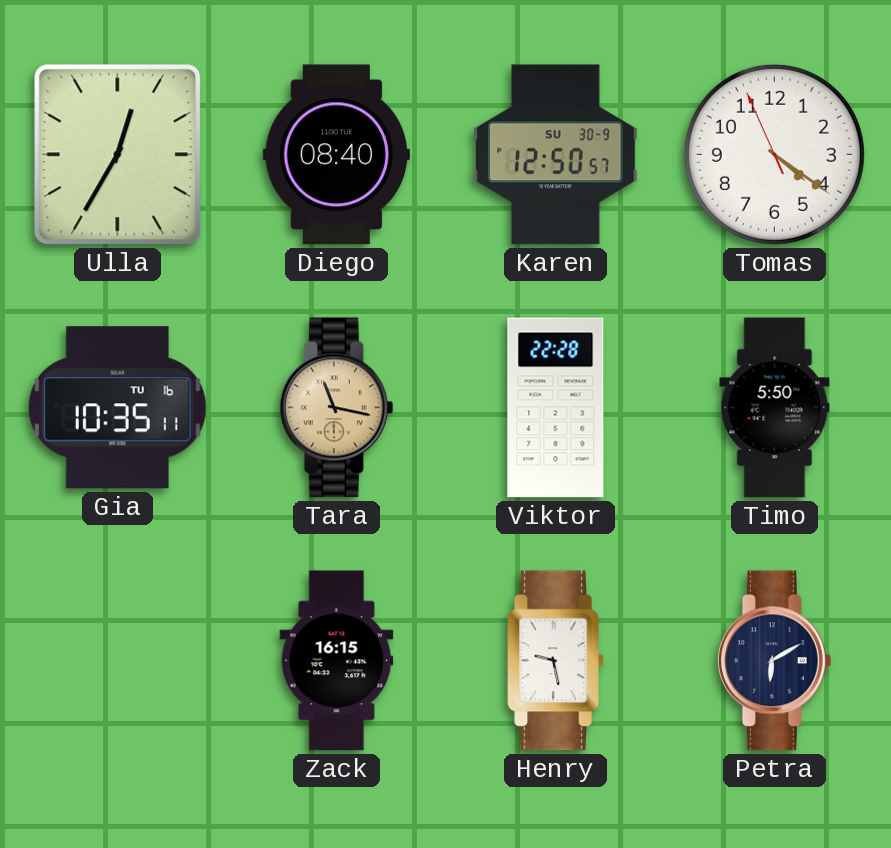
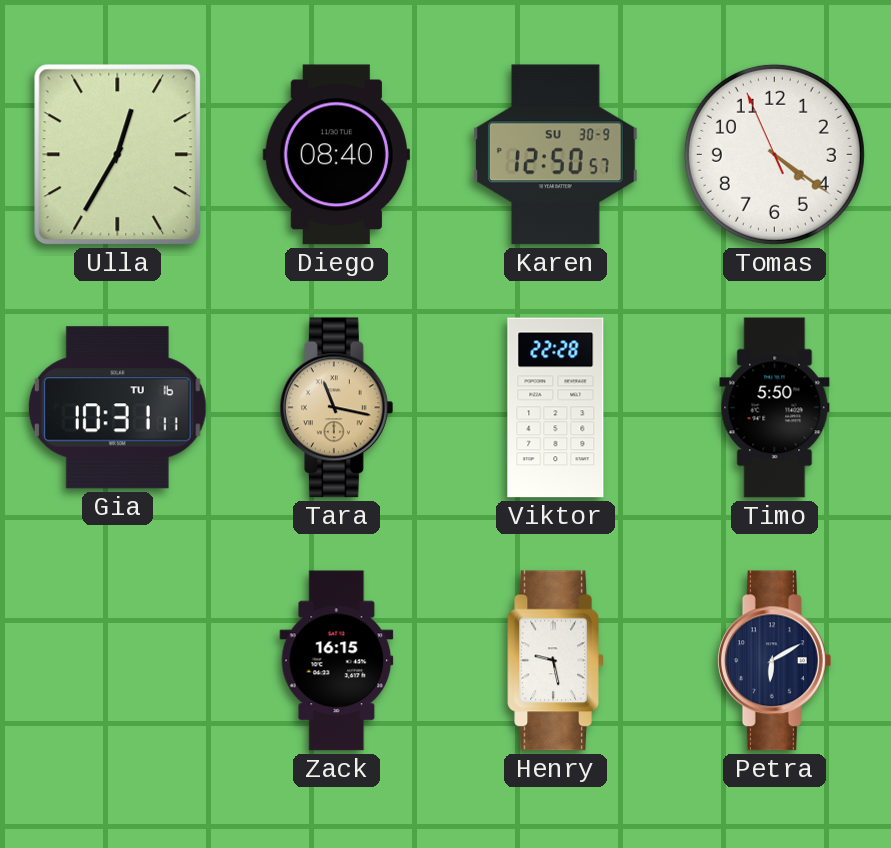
Gia: 10:35 -> 10:31
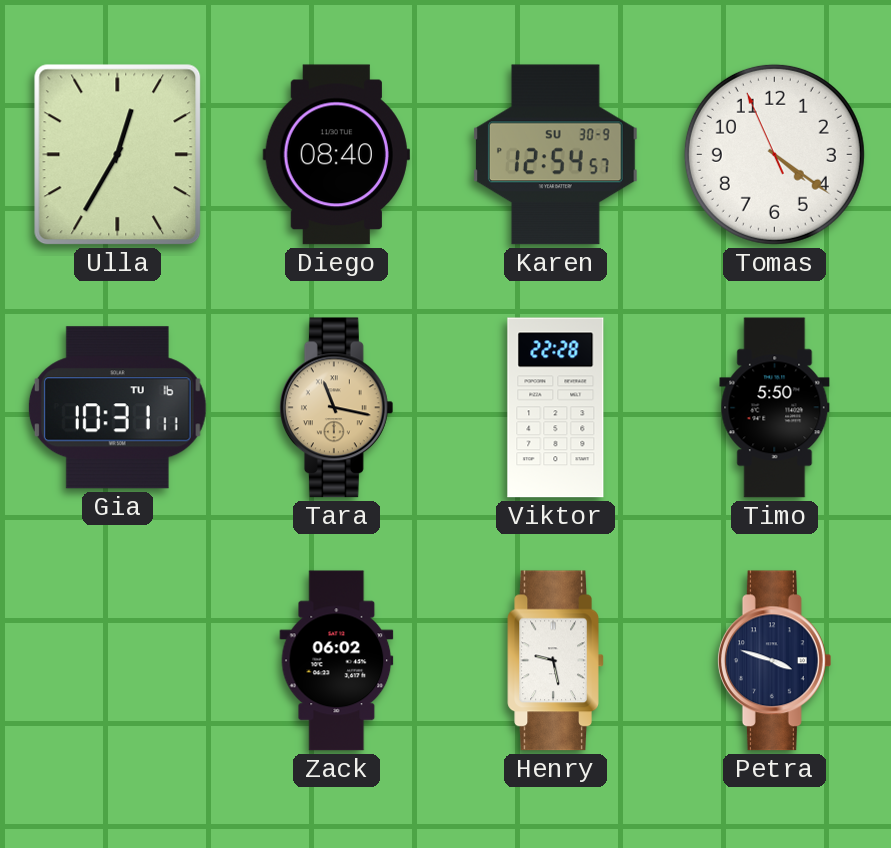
Karen: 12:50 -> 12:54
Zack: 16:15 -> 06:02
Petra: 6:10 -> 3:48
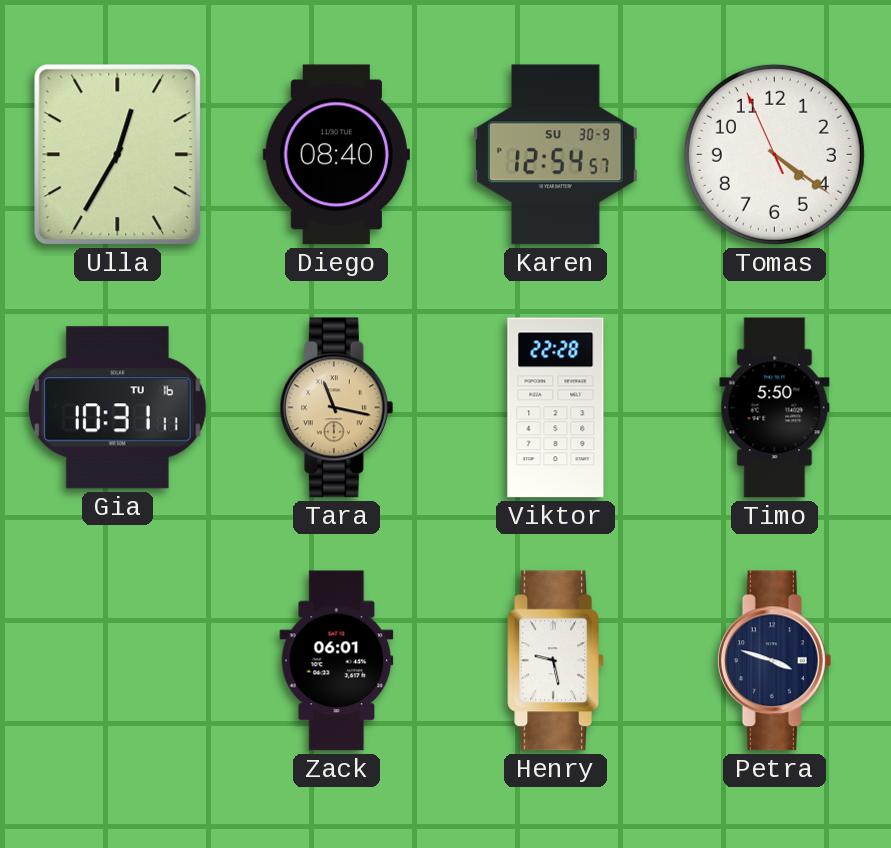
Zack: 06:02 -> 06:01
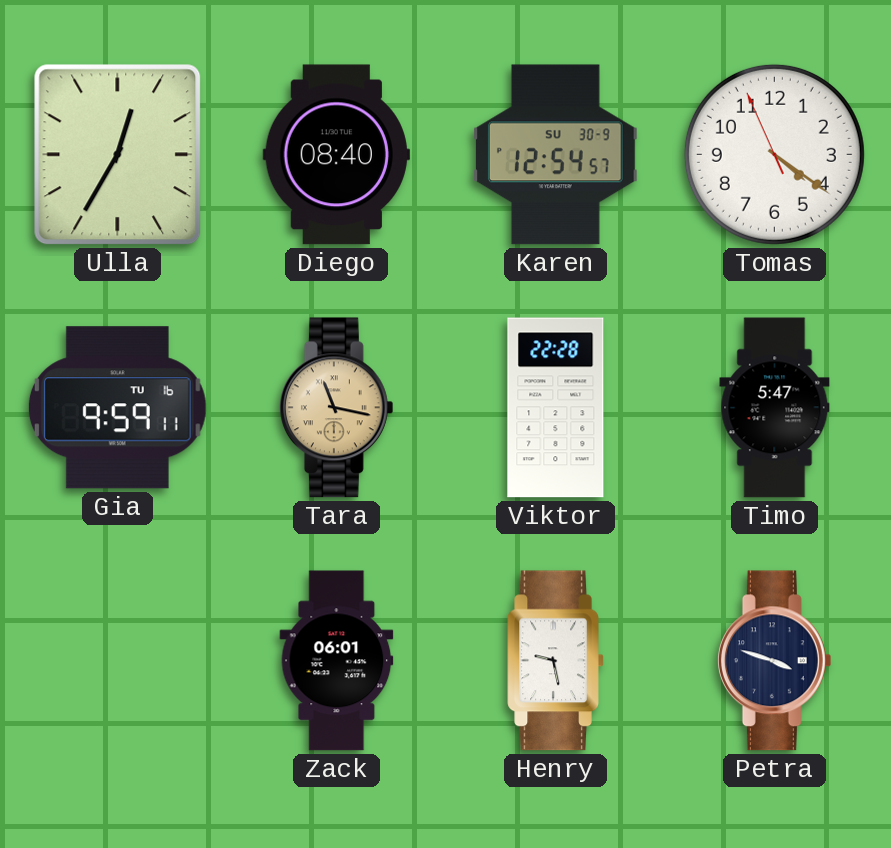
Gia: 10:31 -> 9:59
Timo: 5:50 -> 5:47
